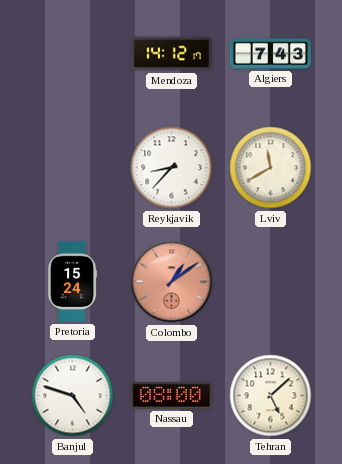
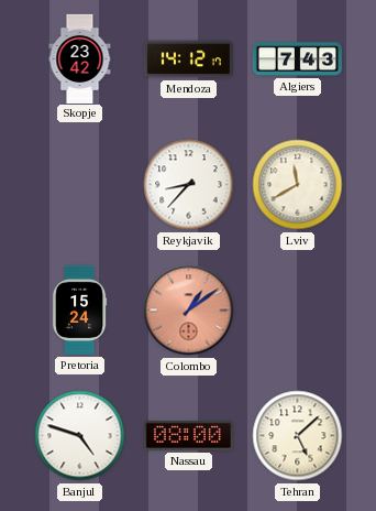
Skopje: none -> 23:42
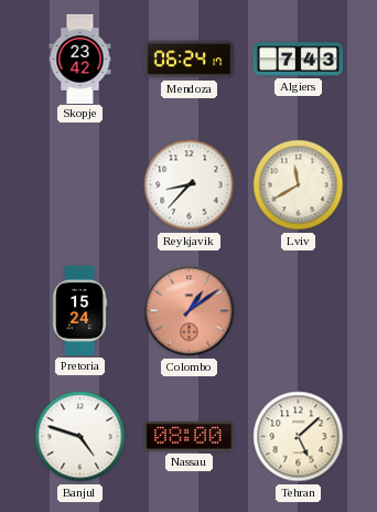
Mendoza: 14:12 -> 06:24
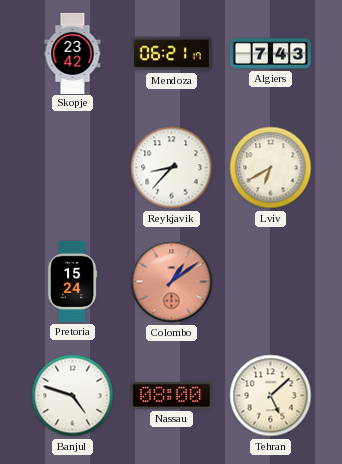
Mendoza: 06:24 -> 06:21
Lviv: 11:40 -> 6:40
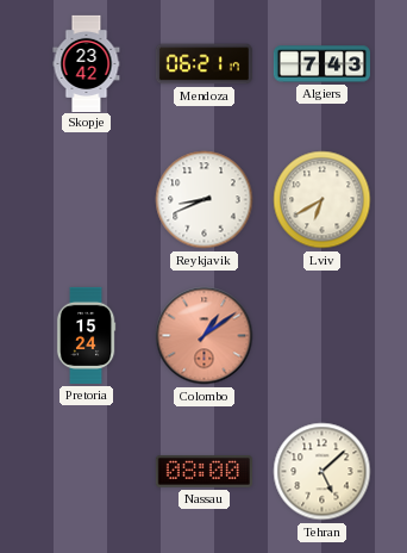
Reykjavik: 8:37 -> 8:41
Banjul: 4:48 -> none
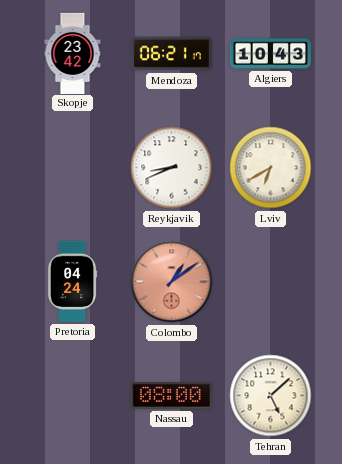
Algiers: 7:43 -> 10:43
Pretoria: 15:24 -> 04:24
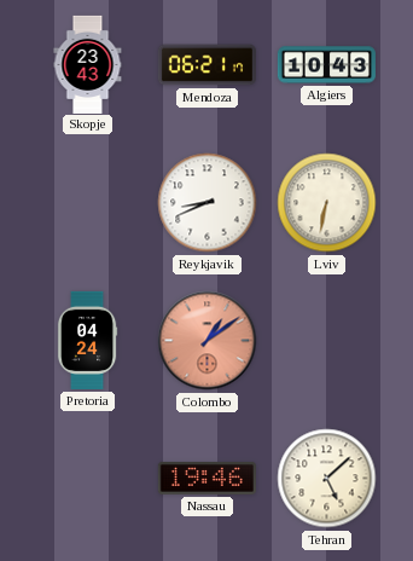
Skopje: 23:42 -> 23:43
Lviv: 6:40 -> 6:32
Nassau: 08:00 -> 19:46
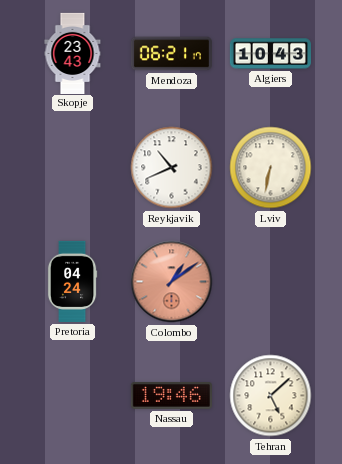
Reykjavik: 8:41 -> 10:41
